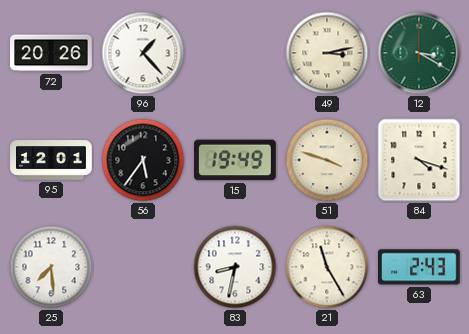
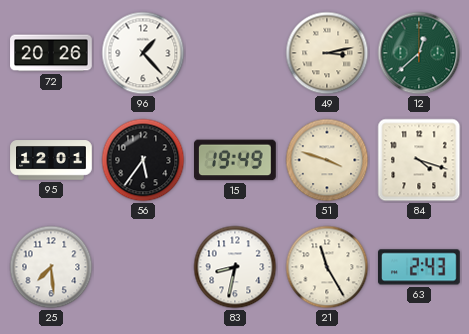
12: 3:20 -> 12:38
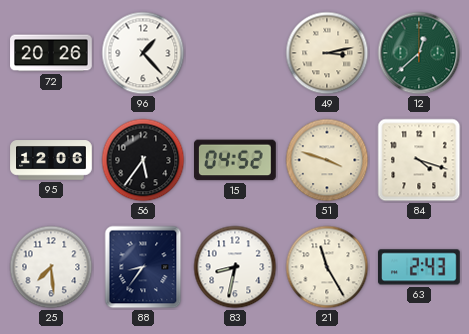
95: 12:01 -> 12:06
15: 19:49 -> 04:52
88: none -> 8:36
